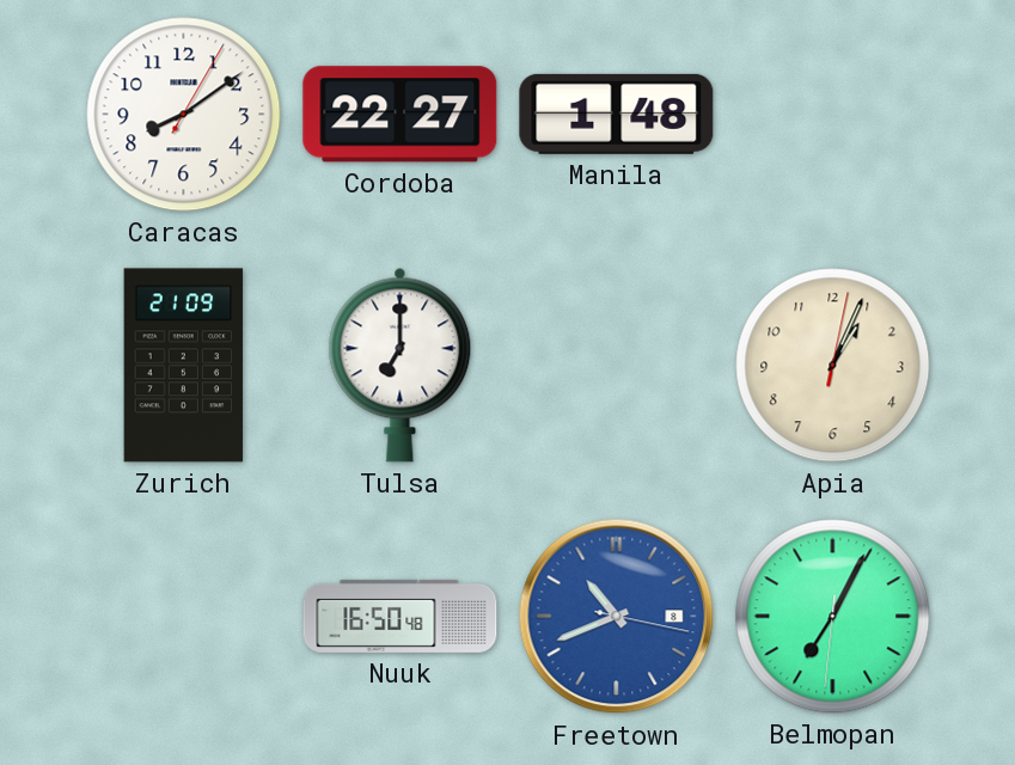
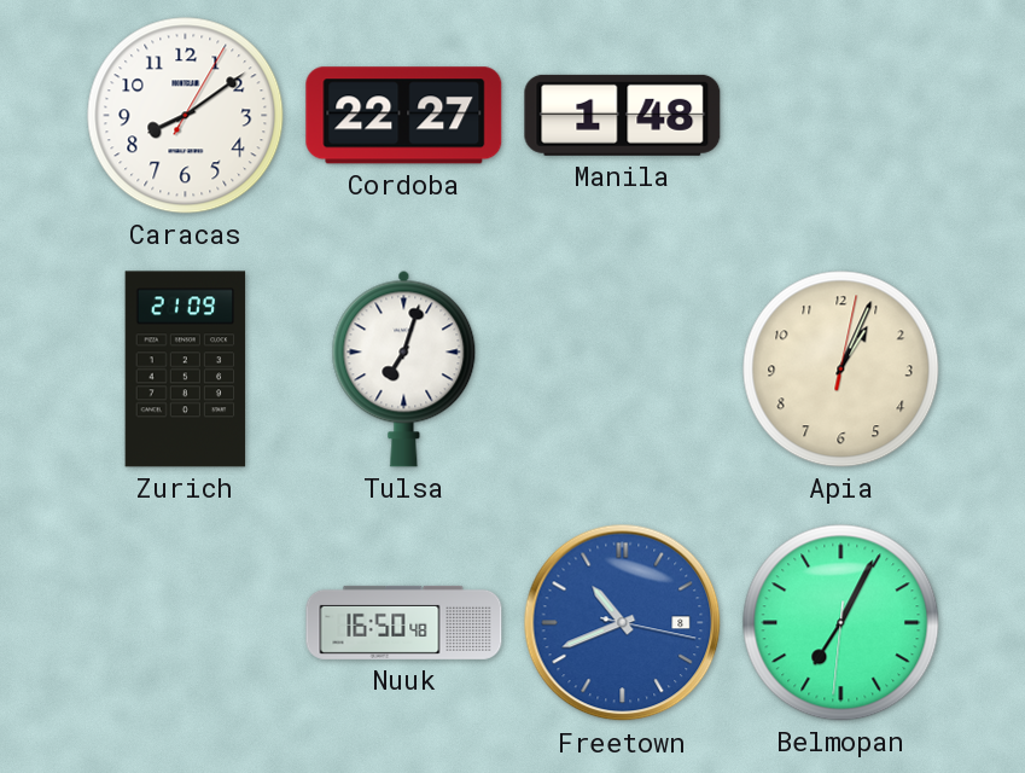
Tulsa: 7:00 -> 7:03
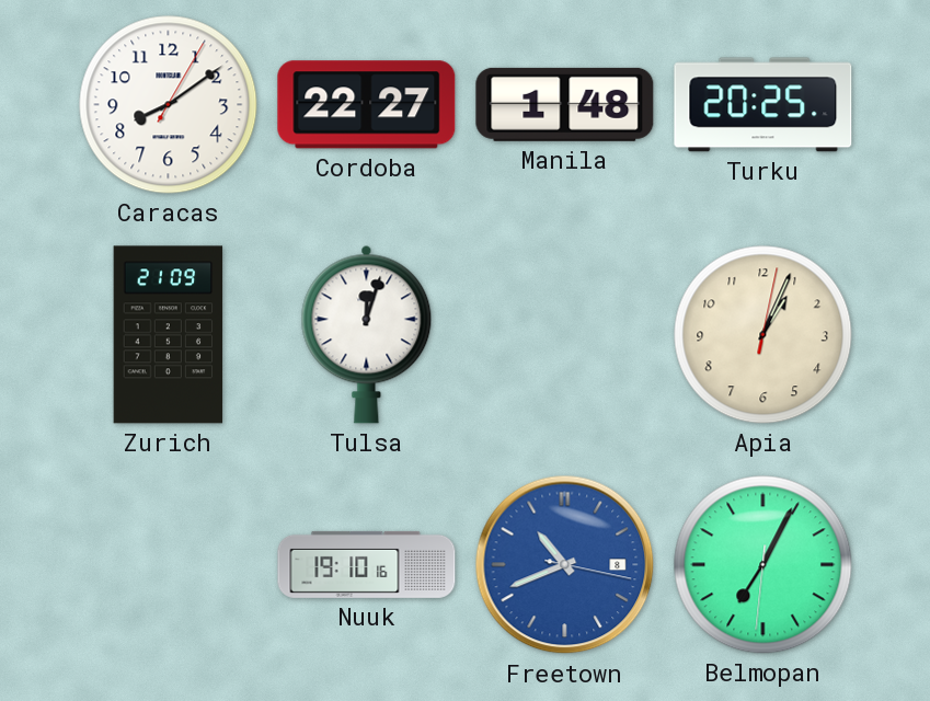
Turku: none -> 20:25
Tulsa: 7:03 -> 12:03
Nuuk: 16:50 -> 19:10
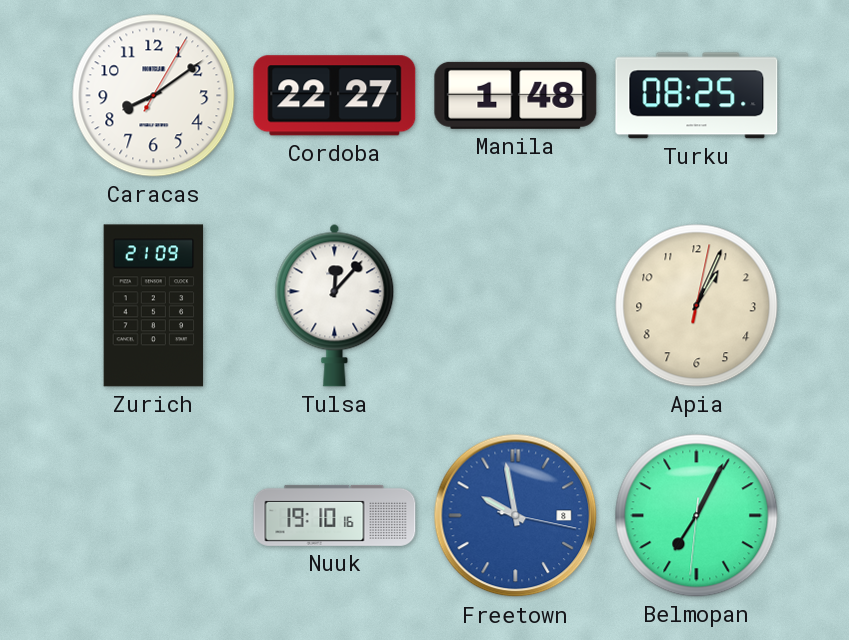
Turku: 20:25 -> 08:25
Tulsa: 12:03 -> 12:07
Freetown: 10:41 -> 9:58
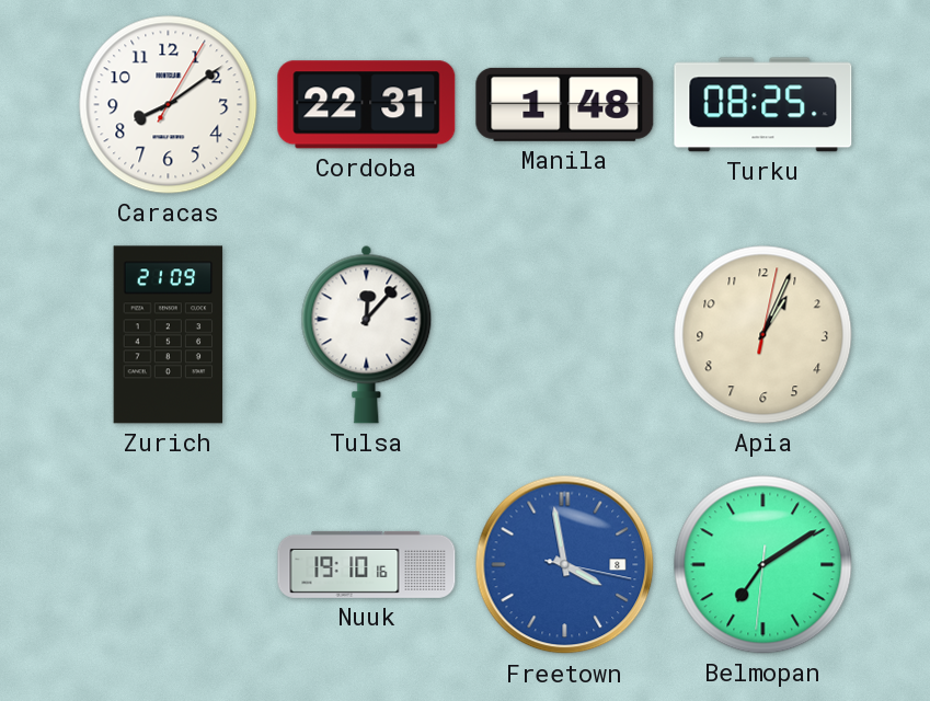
Cordoba: 22:27 -> 22:31
Freetown: 9:58 -> 3:58
Belmopan: 7:04 -> 7:09
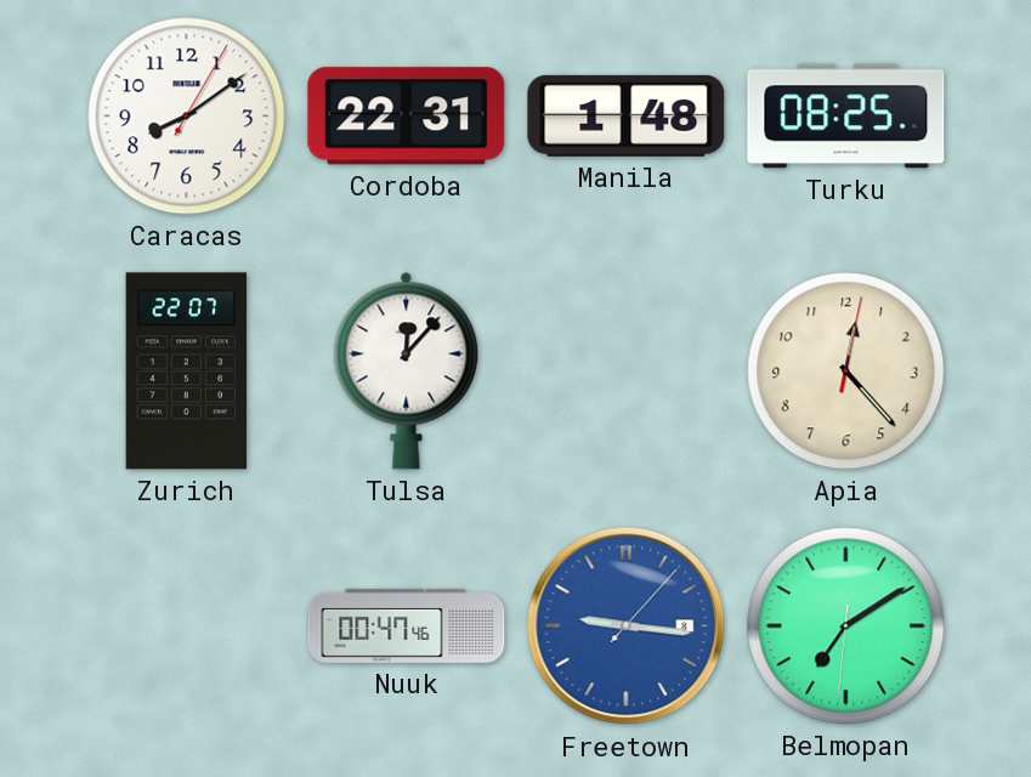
Zurich: 21:09 -> 22:07
Apia: 1:04 -> 12:23
Nuuk: 19:10 -> 00:47
Freetown: 3:58 -> 9:16
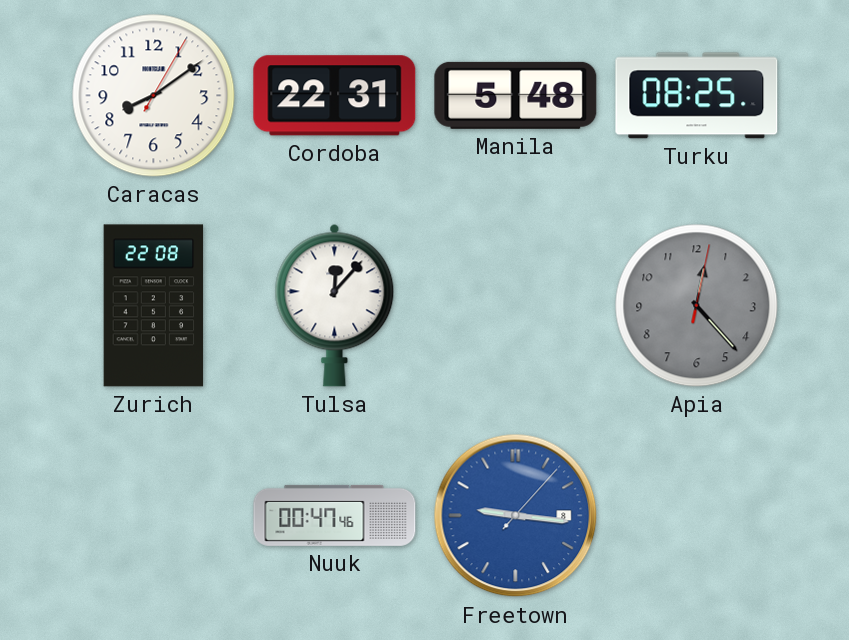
Manila: 1:48 -> 5:48
Zurich: 22:07 -> 22:08
Apia dial: cream -> grey
Belmopan: 7:09 -> none
